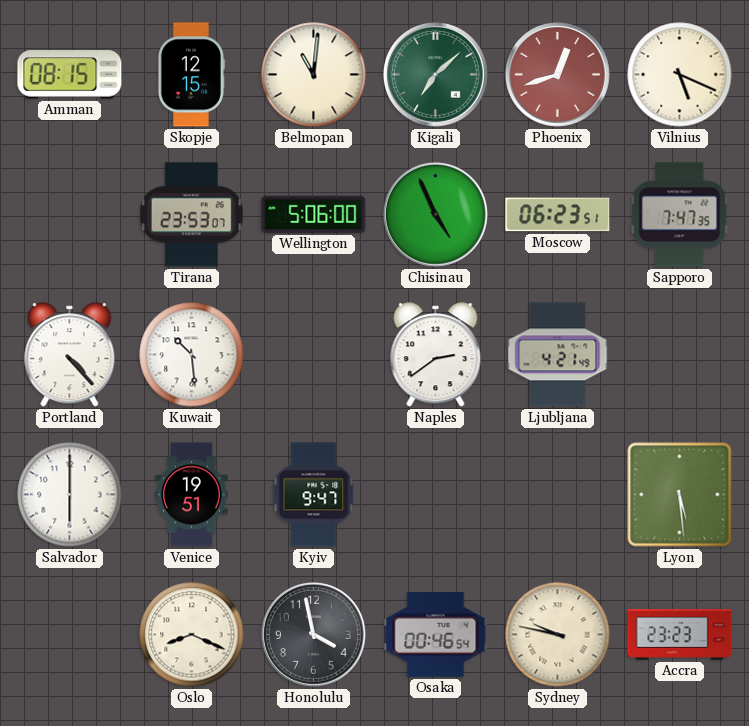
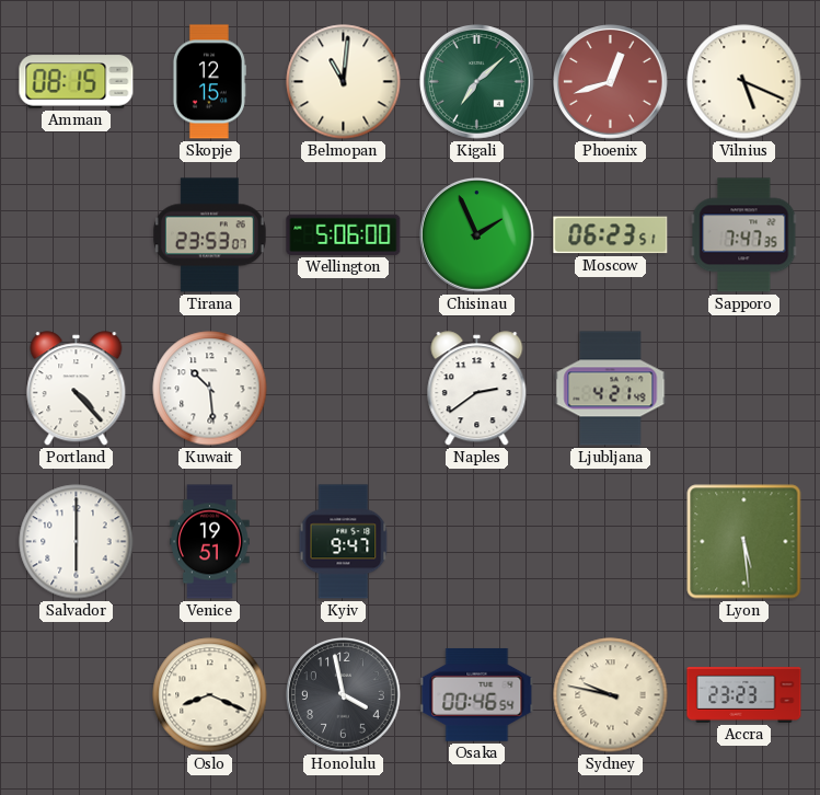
Chisinau: 4:56 -> 1:56
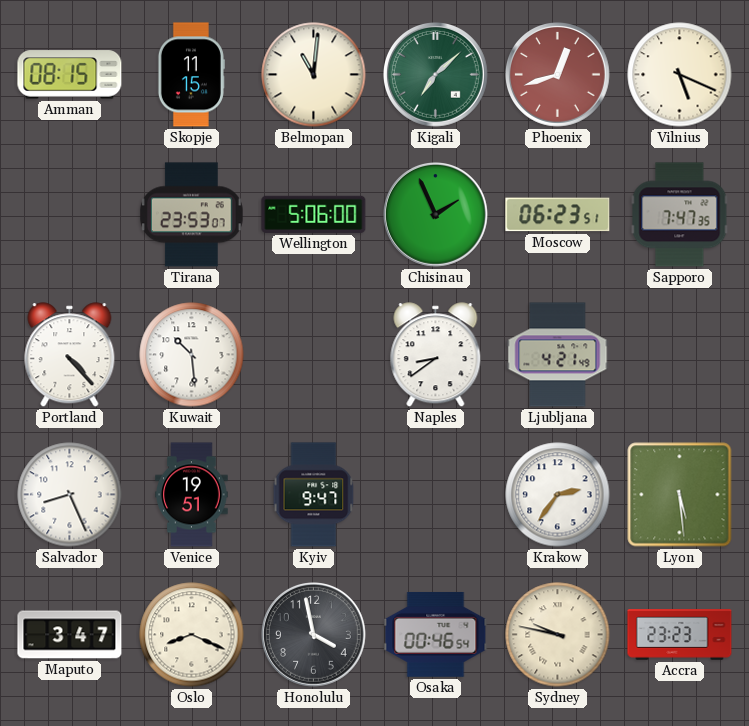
Skopje: 12:15 -> 11:15
Naples: 2:39 -> 8:39
Salvador: 6:00 -> 8:26
Krakow: none -> 2:36
Maputo: none -> 3:47
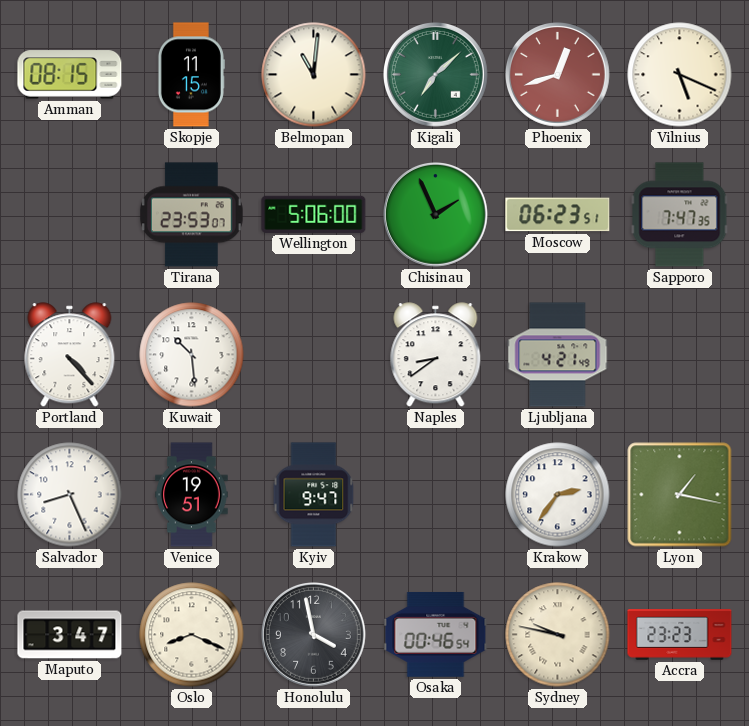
Lyon: 5:29 -> 1:17
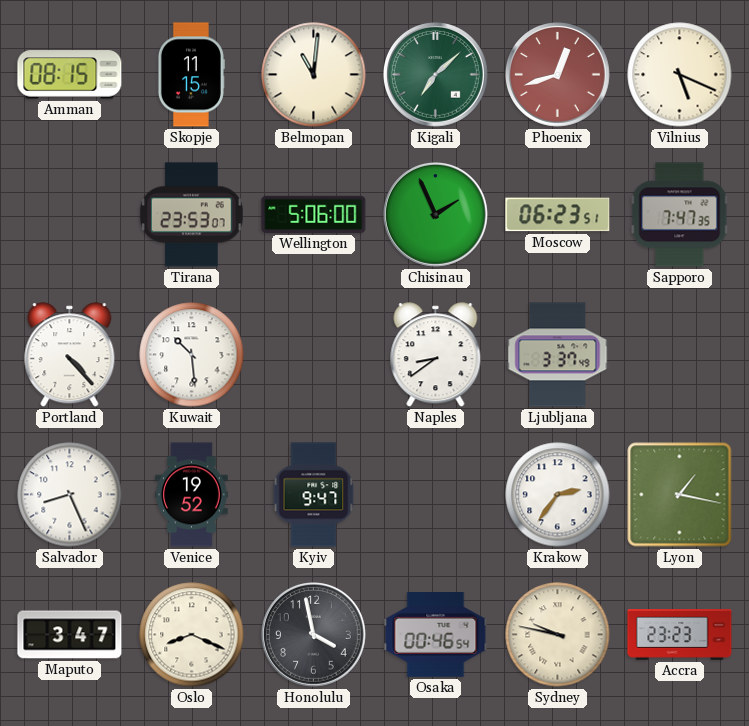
Ljubljana: 4:21 -> 3:37
Venice: 19:51 -> 19:52
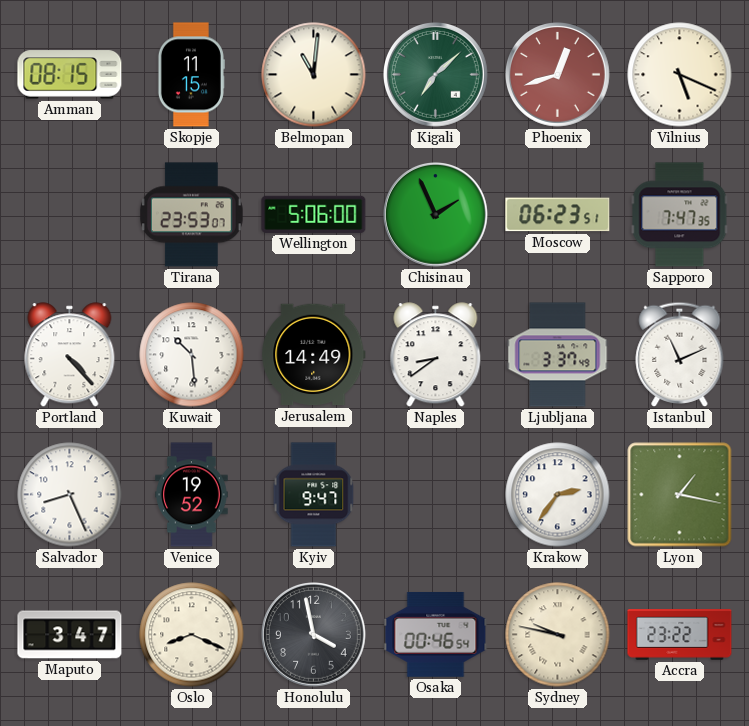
Jerusalem: none -> 14:49
Istanbul: none -> 11:11
Accra: 23:23 -> 23:22
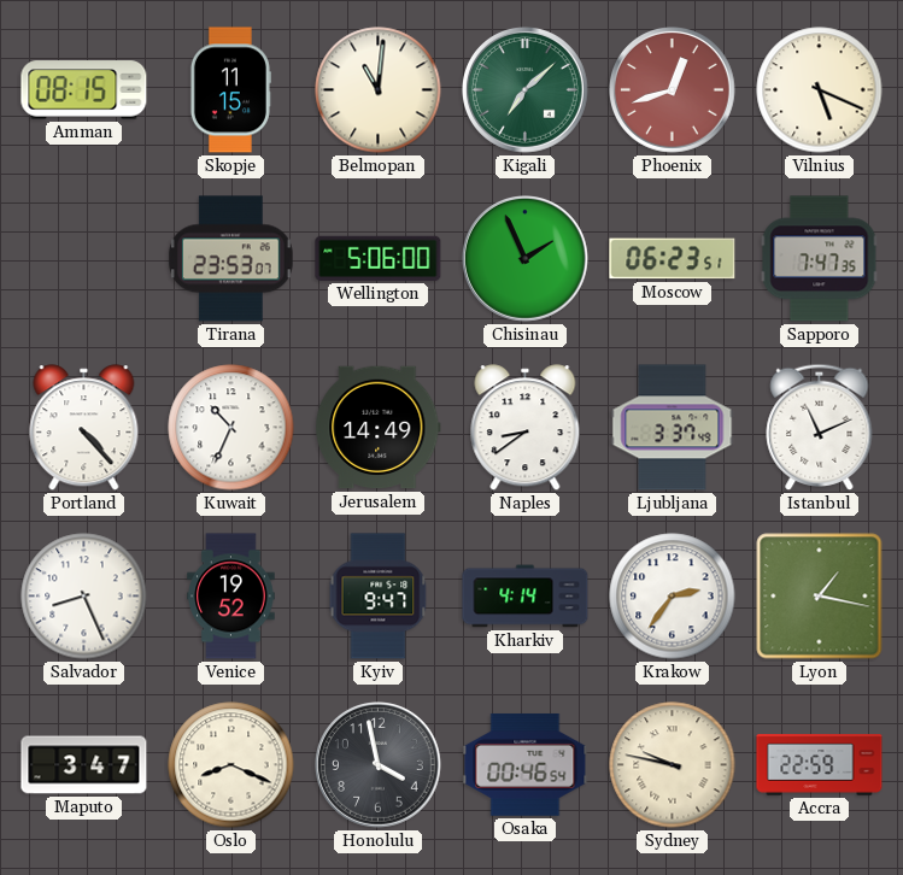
Kuwait: 10:29 -> 10:34
Kharkiv: none -> 4:14
Accra: 23:22 -> 22:59
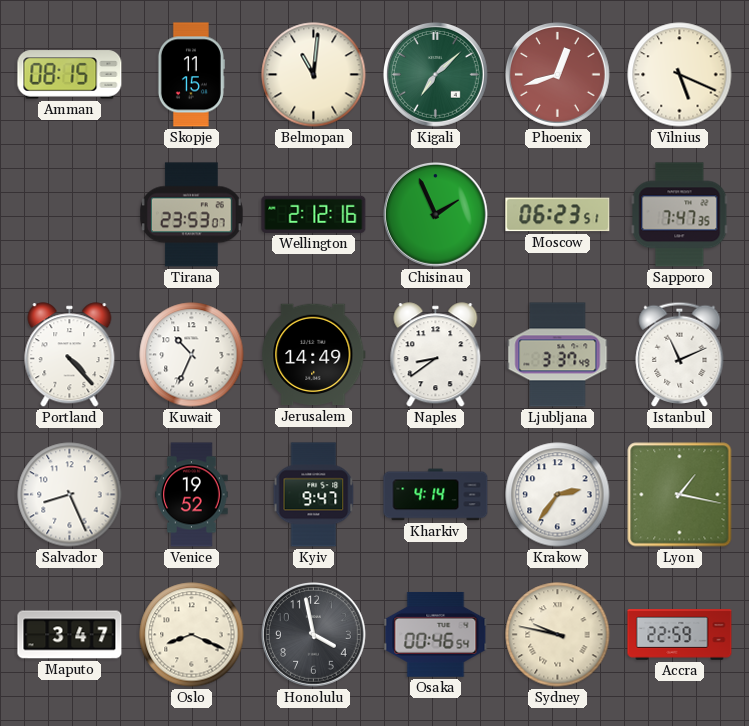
Wellington: 5:06 -> 2:12
